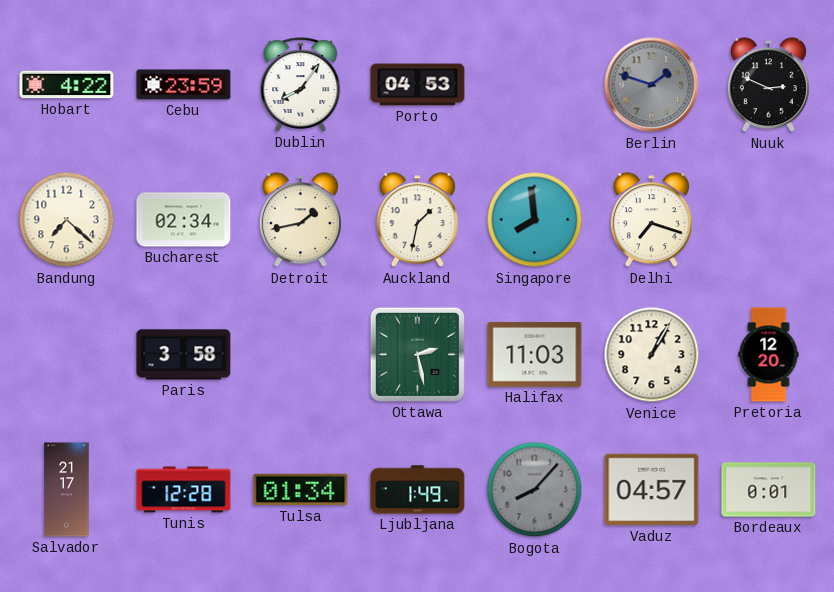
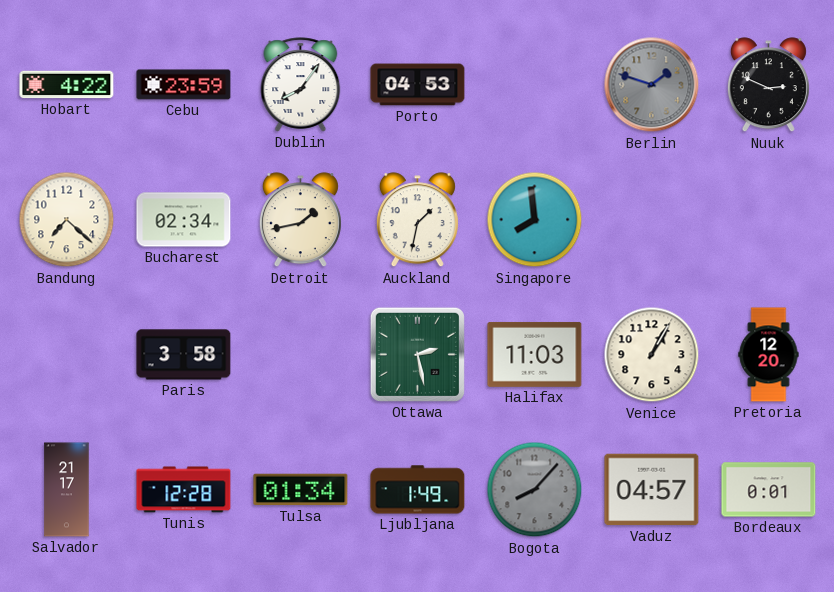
Delhi: 7:18 -> none
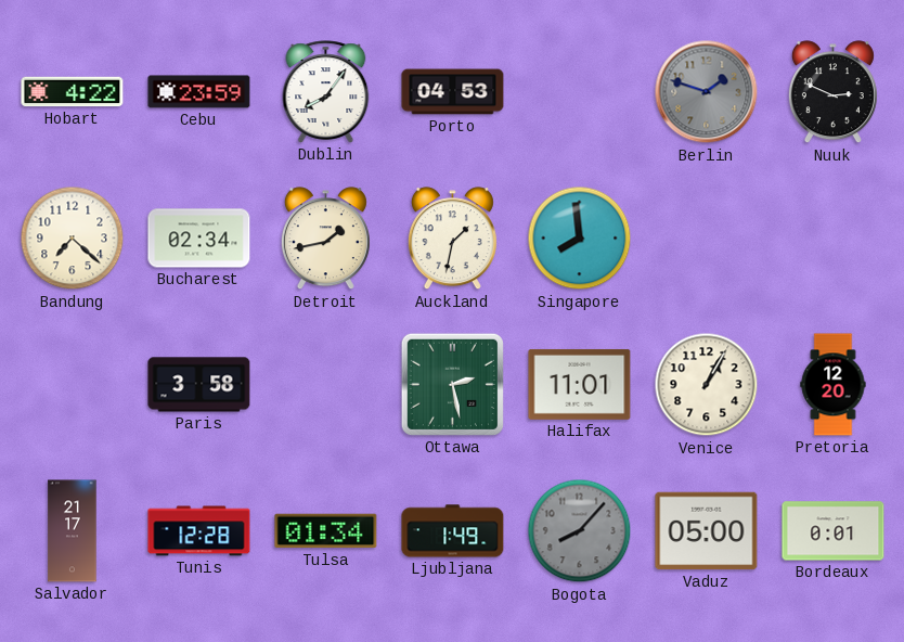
Halifax: 11:03 -> 11:01
Vaduz: 04:57 -> 05:00
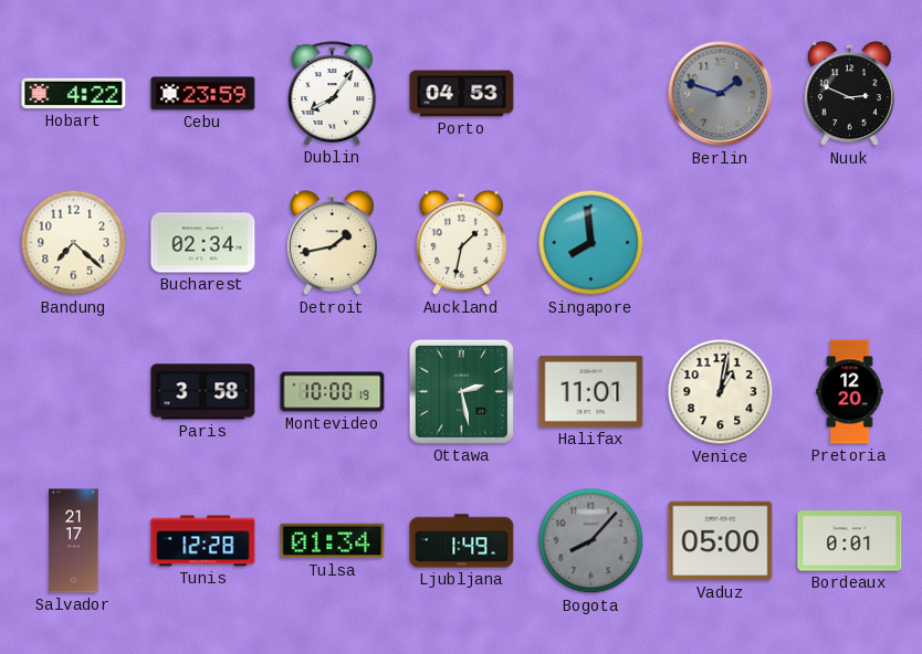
Montevideo: none -> 10:00
Venice: 1:05 -> 1:02
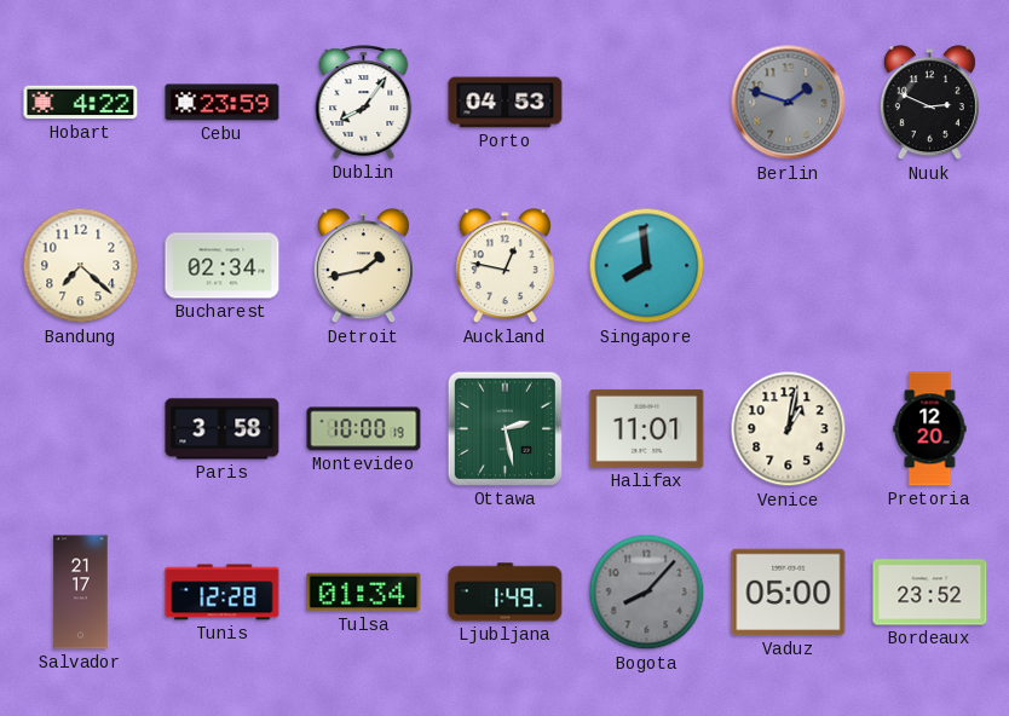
Auckland: 1:32 -> 12:47
Bordeaux: 0:01 -> 23:52
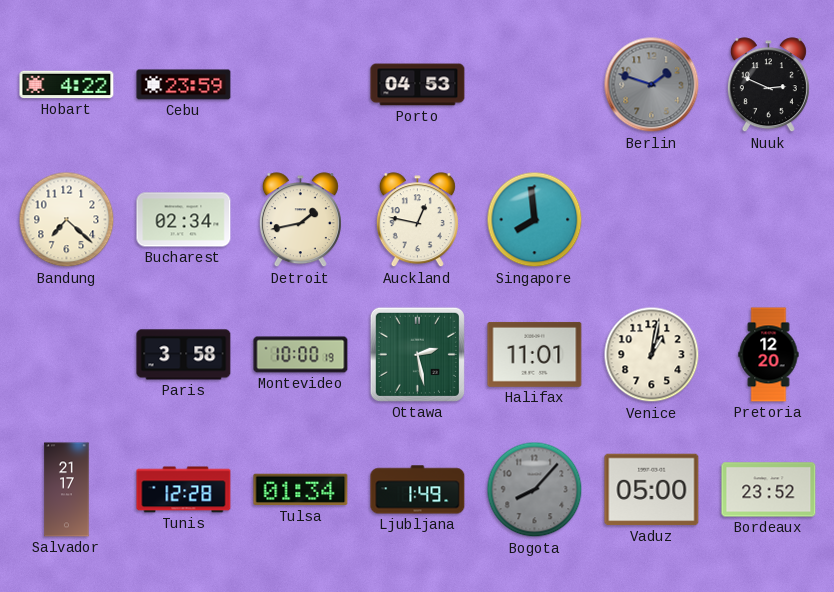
Dublin: 8:06 -> none
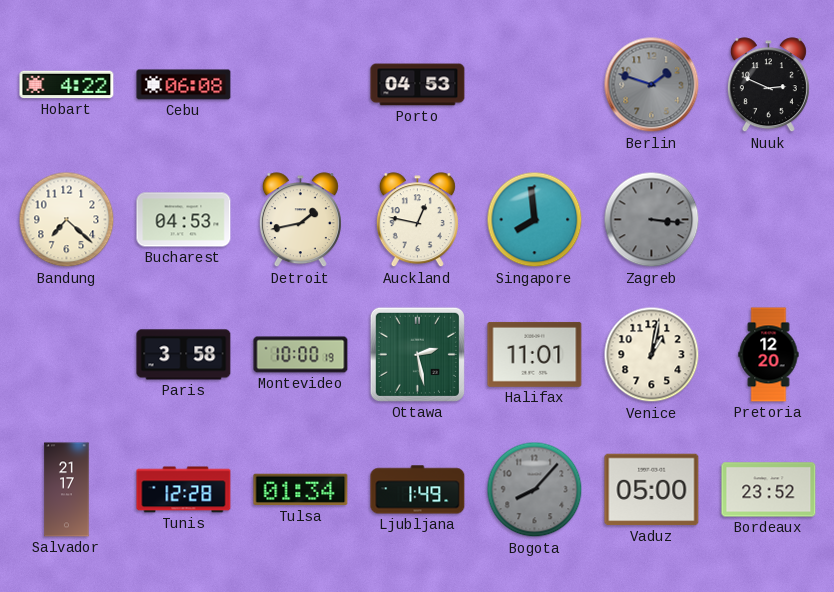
Cebu: 23:59 -> 06:08
Bucharest: 02:34 -> 04:53
Zagreb: none -> 3:16
